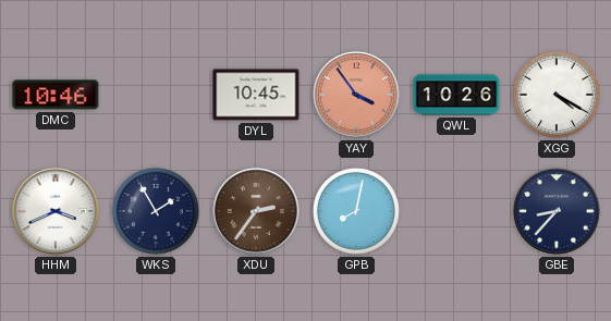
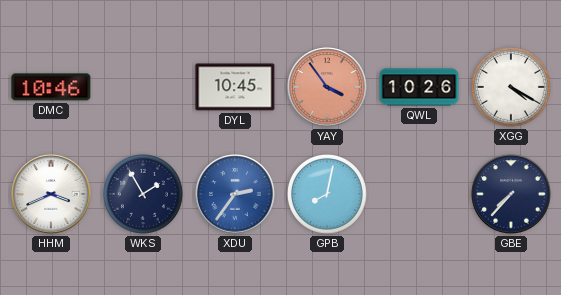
XDU dial: brown -> blue
GBE: 8:37 -> 7:37
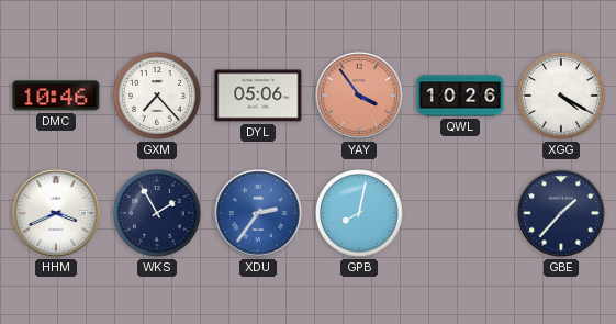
GXM: none -> 7:23
DYL: 10:45 -> 05:06
GBE: 7:37 -> 1:37
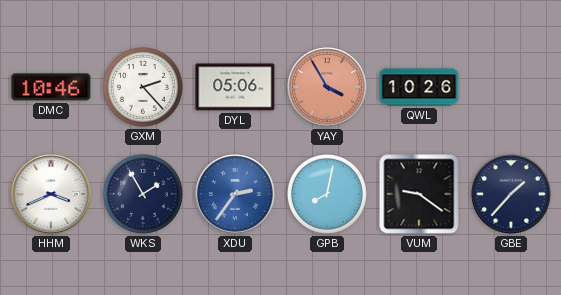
GXM: 7:23 -> 2:23
YAY: 3:54 -> 3:55
XGG: 4:20 -> none
VUM: none -> 9:21
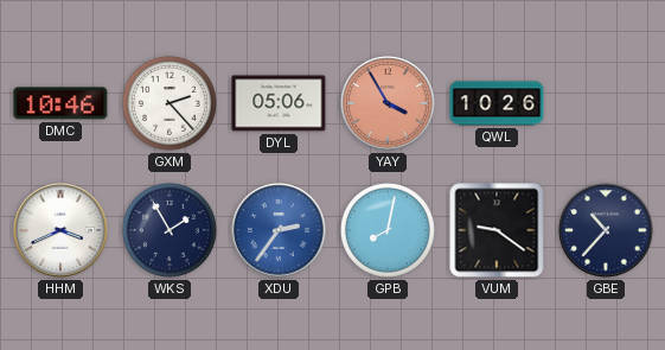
GBE: 1:37 -> 10:37
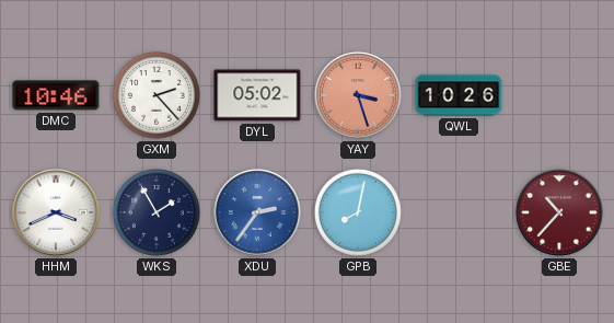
DYL: 05:06 -> 05:02
YAY: 3:55 -> 3:27
VUM: 9:21 -> none
GBE dial: navy -> burgundy
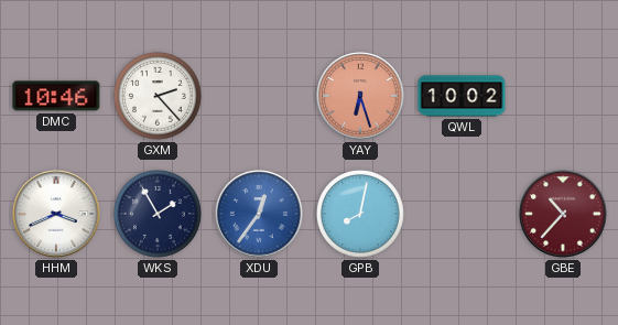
DYL: 05:02 -> none
YAY: 3:27 -> 6:27
QWL: 10:26 -> 10:02
XDU: 2:36 -> 12:36
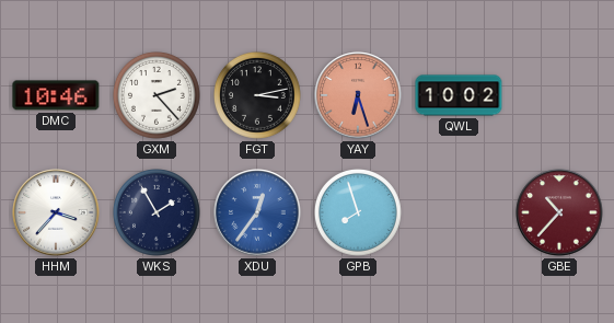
FGT: none -> 3:13
HHM: 3:41 -> 3:37
GPB: 8:02 -> 7:57
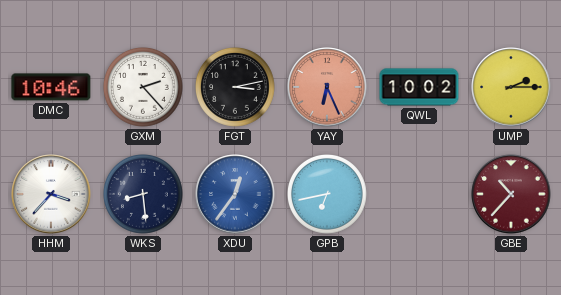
YAY: 6:27 -> 6:26
UMP: none -> 2:15
WKS: 1:55 -> 8:29
GPB: 7:57 -> 6:43
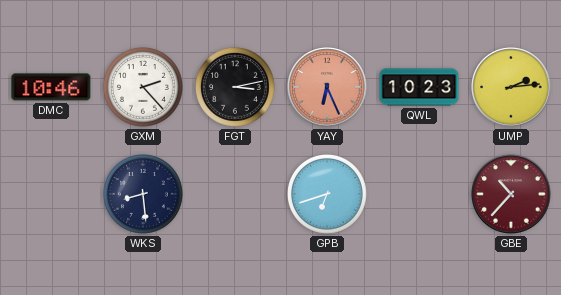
QWL: 10:02 -> 10:23
UMP: 2:15 -> 2:14
HHM: 3:37 -> none
XDU: 12:36 -> none
GPB: 6:43 -> 6:42
